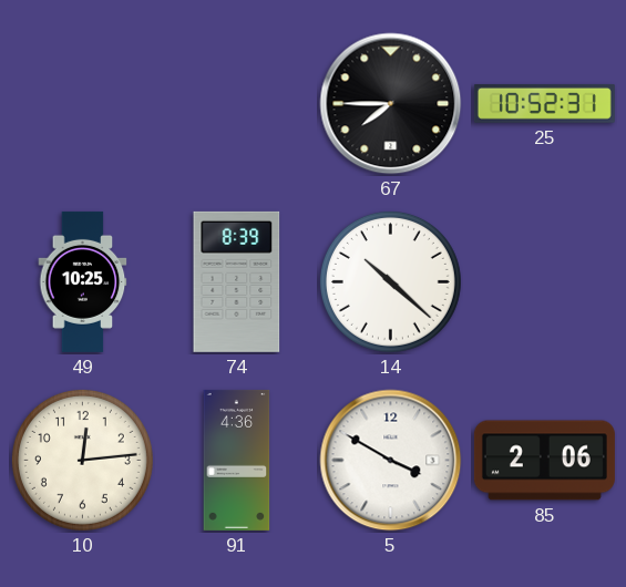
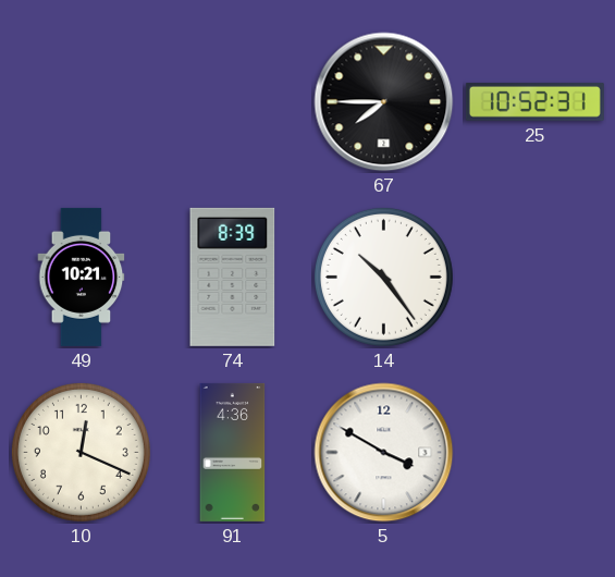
49: 10:25 -> 10:21
14: 10:22 -> 10:24
10: 12:14 -> 12:19
85: 2:06 -> none
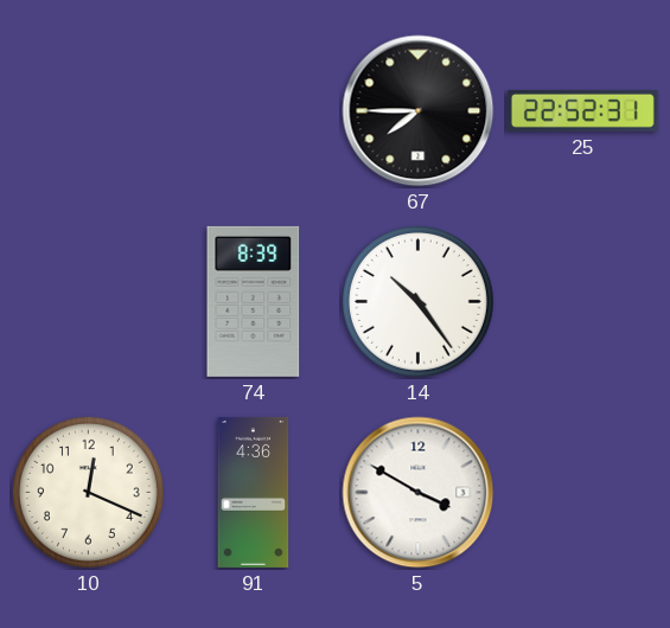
25: 10:52 -> 22:52
49: 10:21 -> none
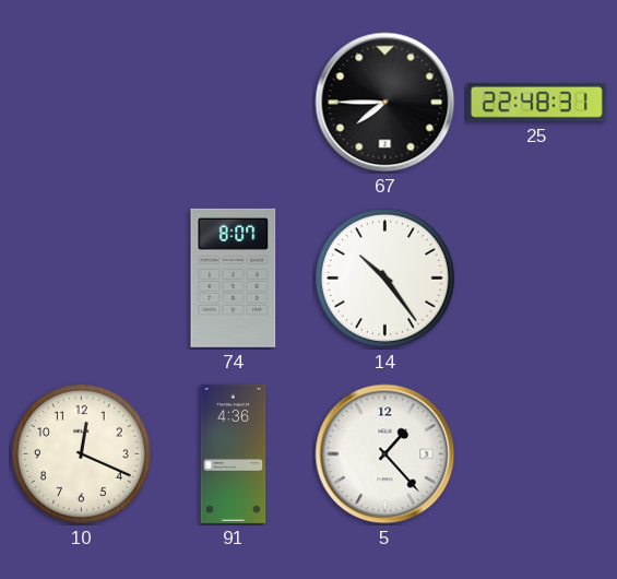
25: 22:52 -> 22:48
74: 8:39 -> 8:07
5: 3:50 -> 1:23
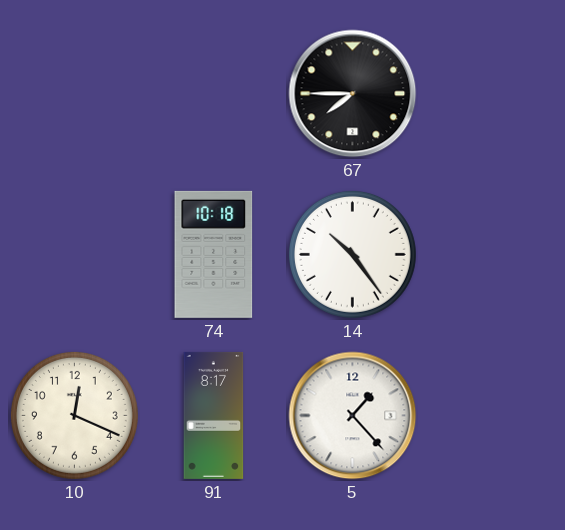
25: 22:48 -> none
74: 8:07 -> 10:18
91: 4:36 -> 8:17
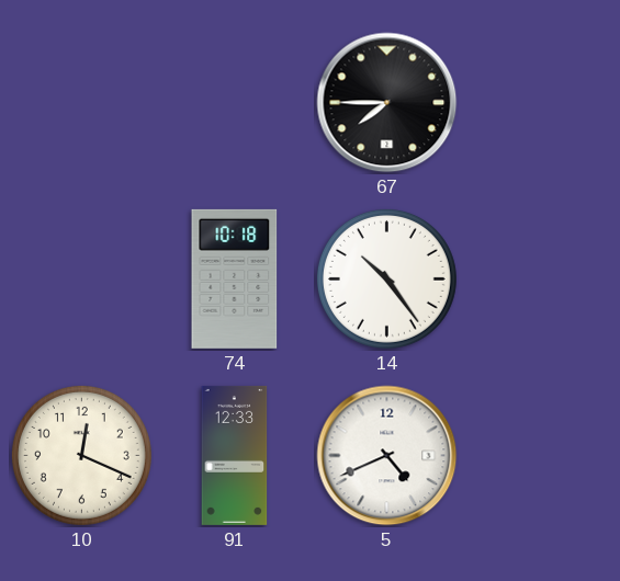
91: 8:17 -> 12:33
5: 1:23 -> 4:41
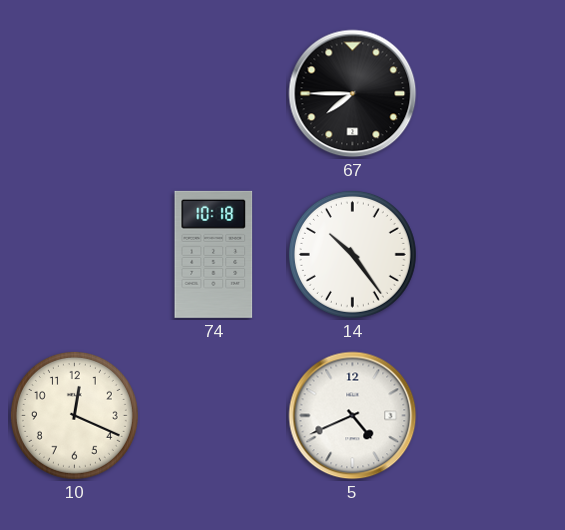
91: 12:33 -> none
